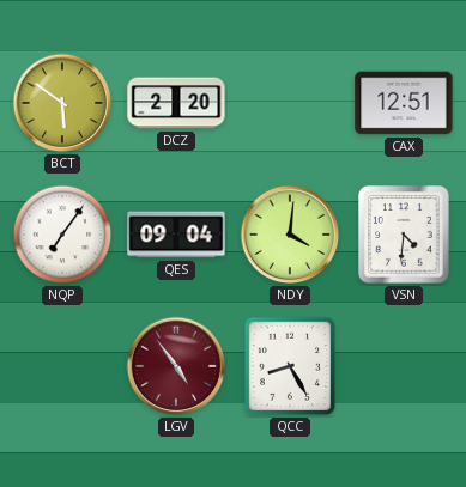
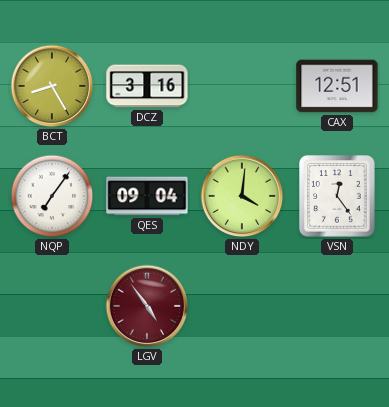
BCT: 5:51 -> 8:25
DCZ: 2:20 -> 3:16
VSN: 4:31 -> 12:24
QCC: 8:25 -> none
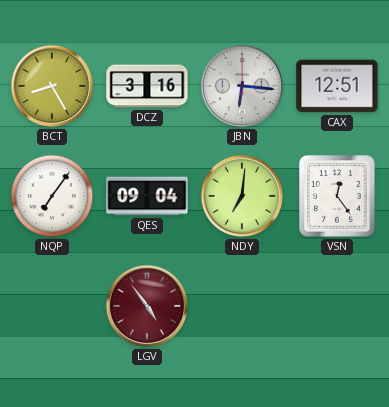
JBN: none -> 6:16
NDY: 4:01 -> 7:01
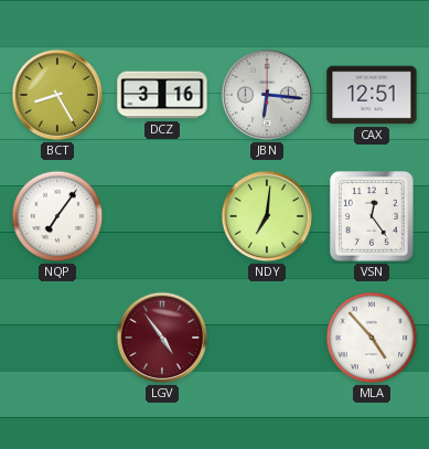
QES: 09:04 -> none
MLA: none -> 4:53
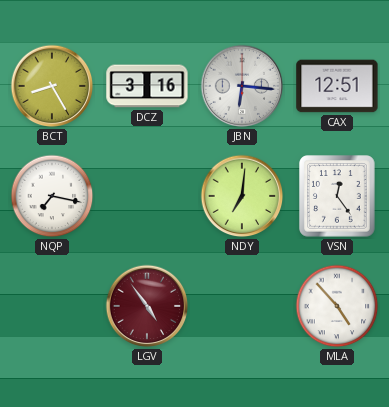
NQP: 7:06 -> 7:17
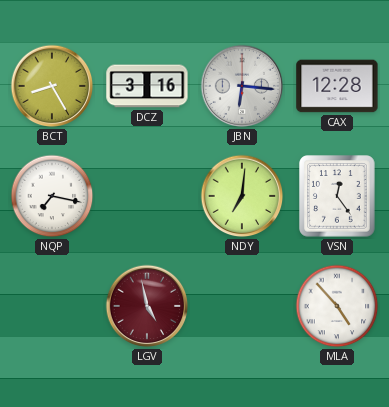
CAX: 12:51 -> 12:28
LGV: 4:54 -> 4:58
